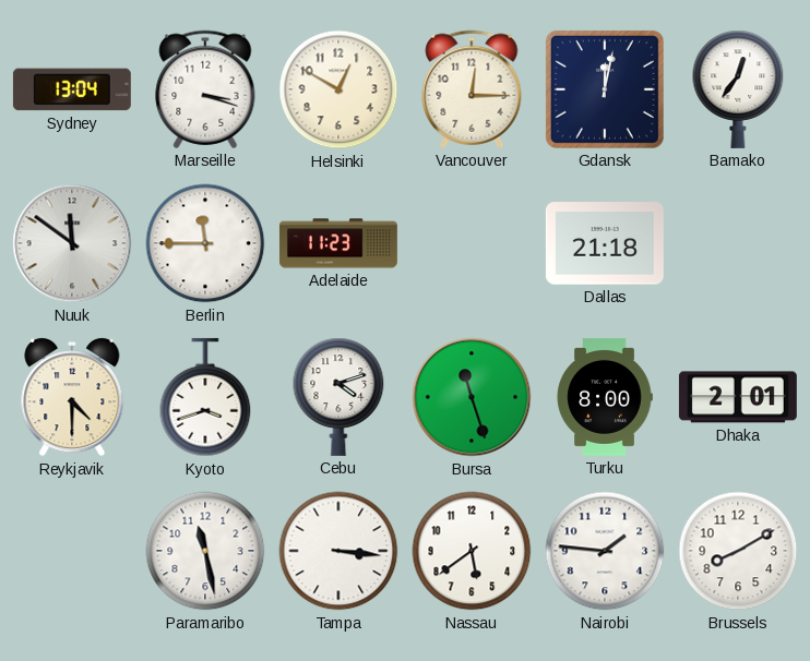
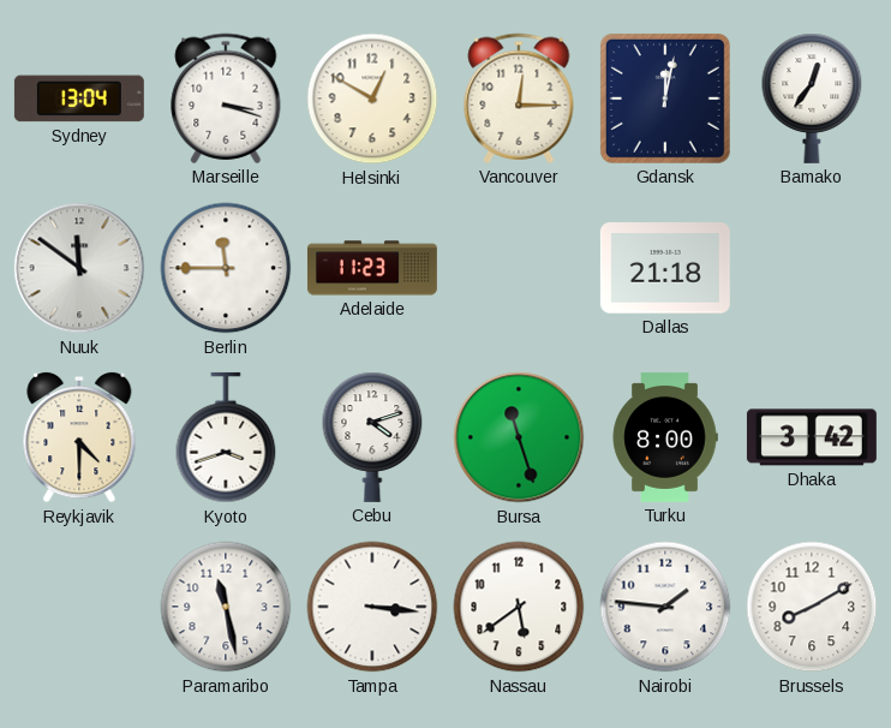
Dhaka: 2:01 -> 3:42
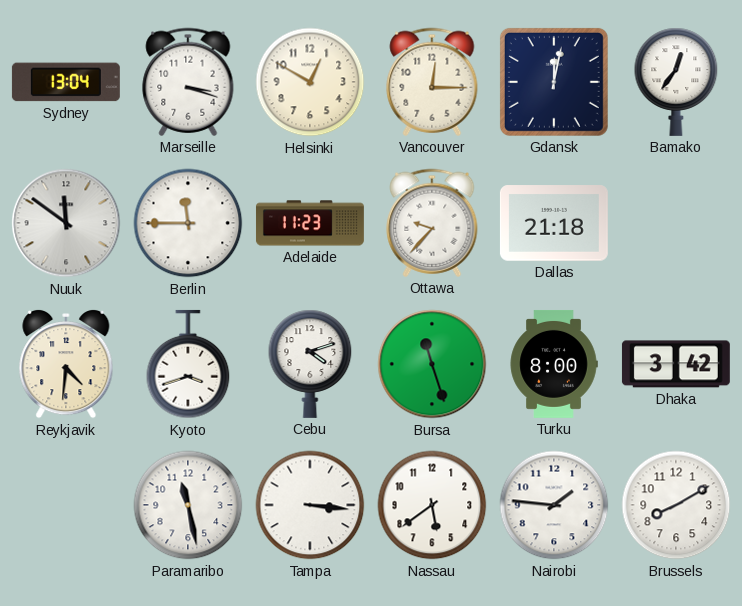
Ottawa: none -> 9:37
Reykjavik: 4:30 -> 4:31
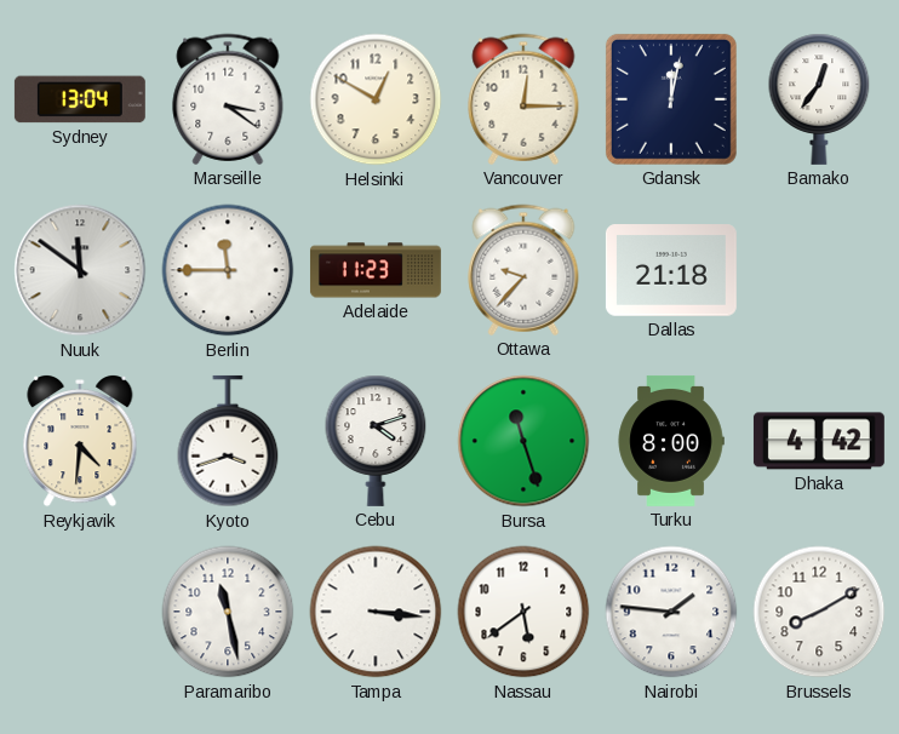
Marseille: 3:18 -> 3:21
Dhaka: 3:42 -> 4:42
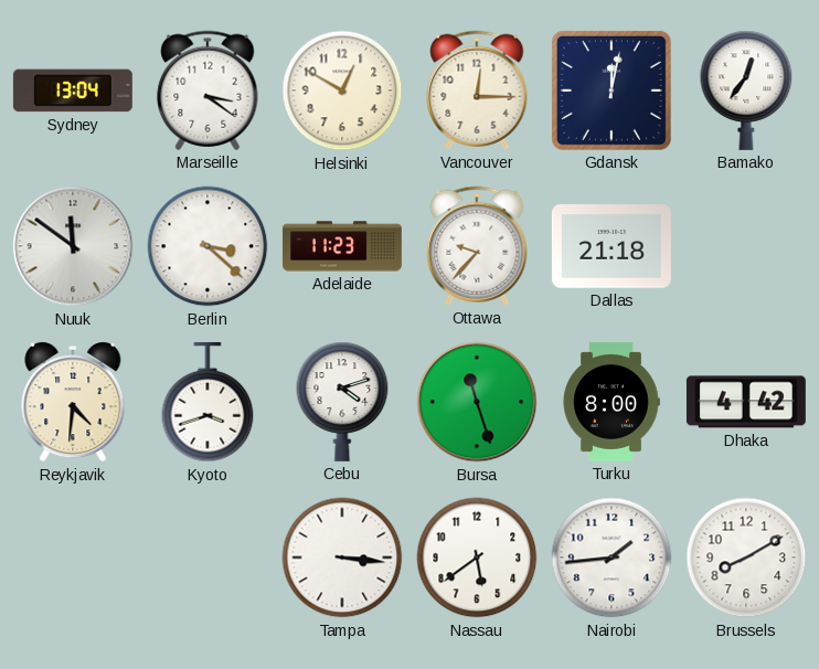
Berlin: 11:45 -> 3:22
Paramaribo: 11:28 -> none
Nairobi: 1:46 -> 1:44
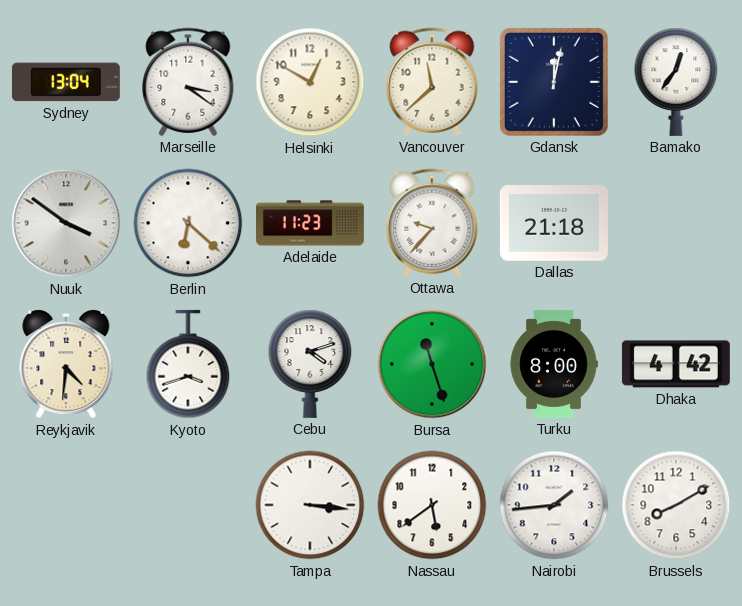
Vancouver: 12:15 -> 11:38
Nuuk: 11:51 -> 3:51
Berlin: 3:22 -> 6:22
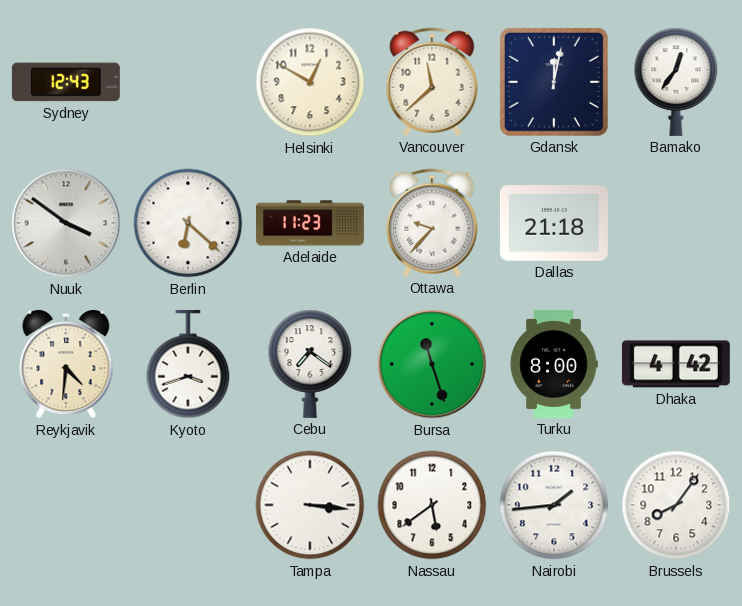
Sydney: 13:04 -> 12:43
Marseille: 3:21 -> none
Cebu: 4:12 -> 7:21
Brussels: 8:10 -> 8:06
